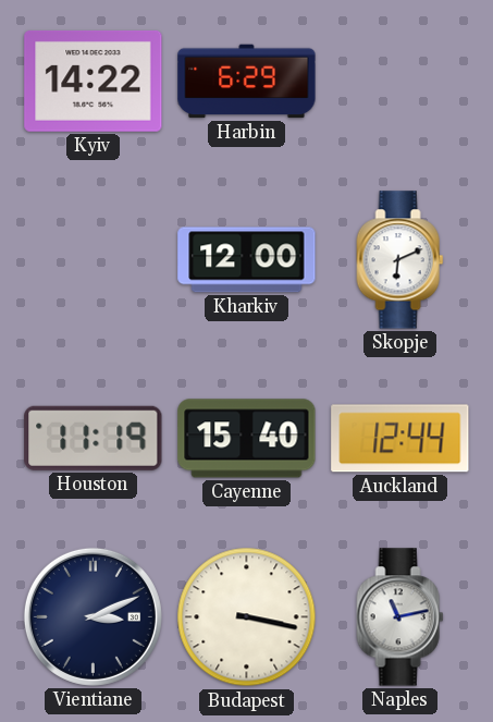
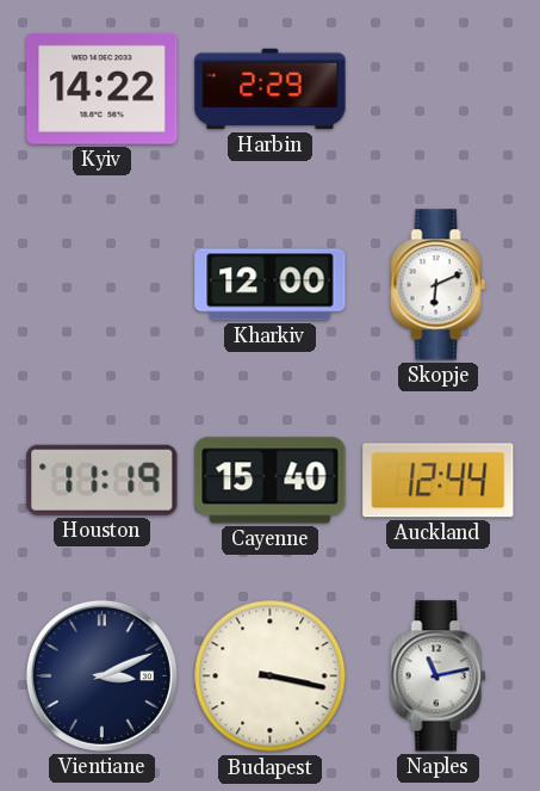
Harbin: 6:29 -> 2:29
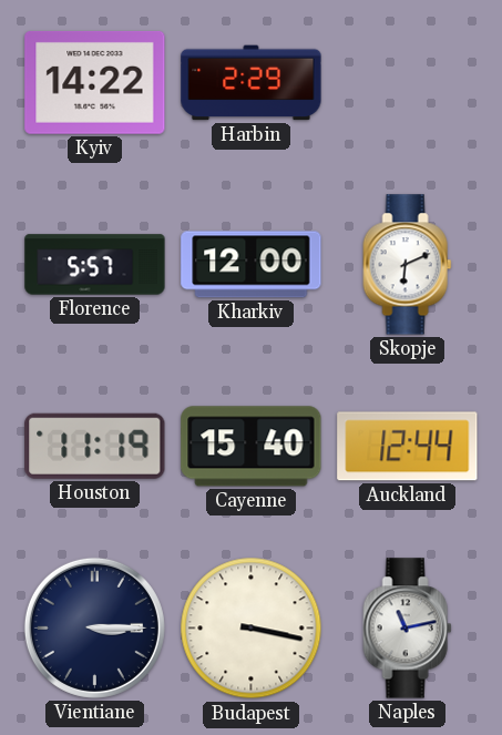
Florence: none -> 5:57
Vientiane: 3:11 -> 3:15
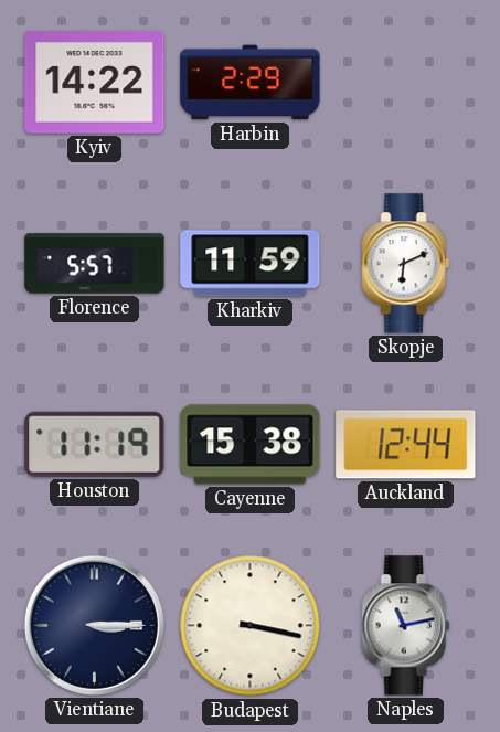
Kharkiv: 12:00 -> 11:59
Cayenne: 15:40 -> 15:38
